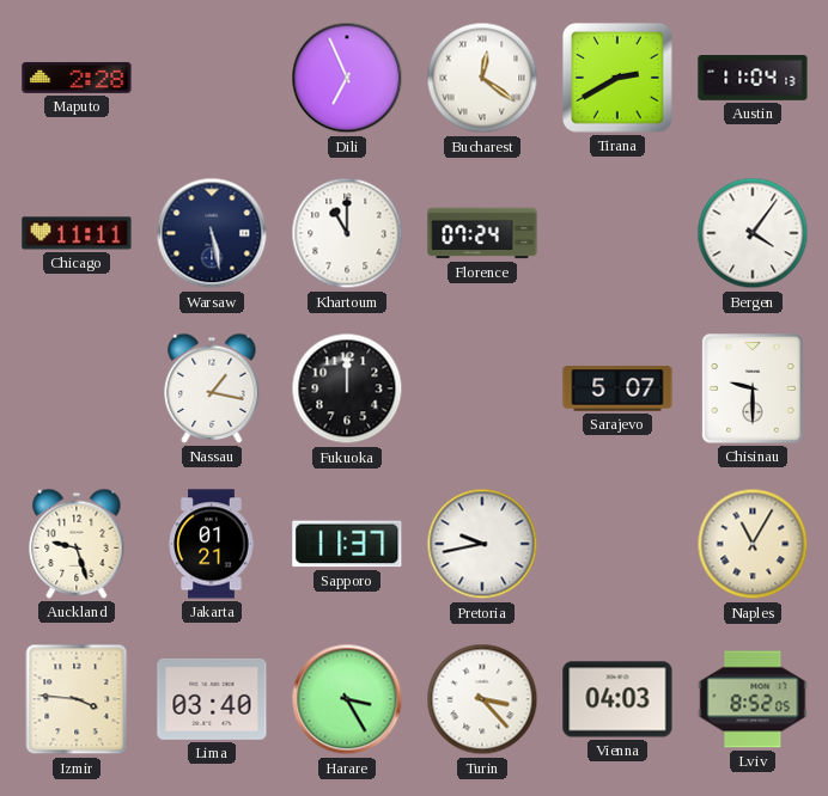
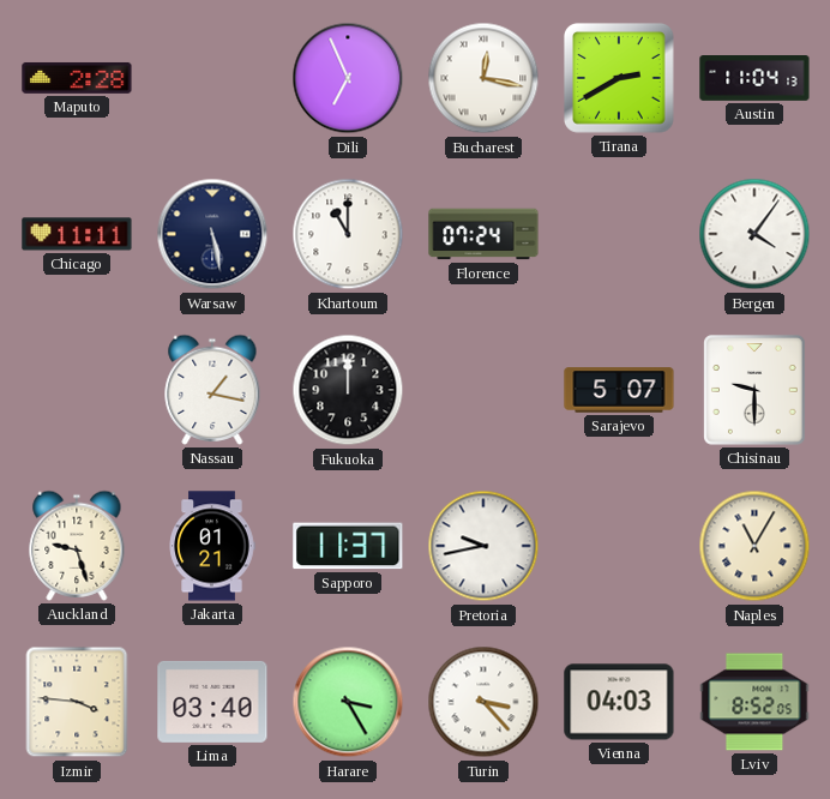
Bucharest: 12:21 -> 12:17
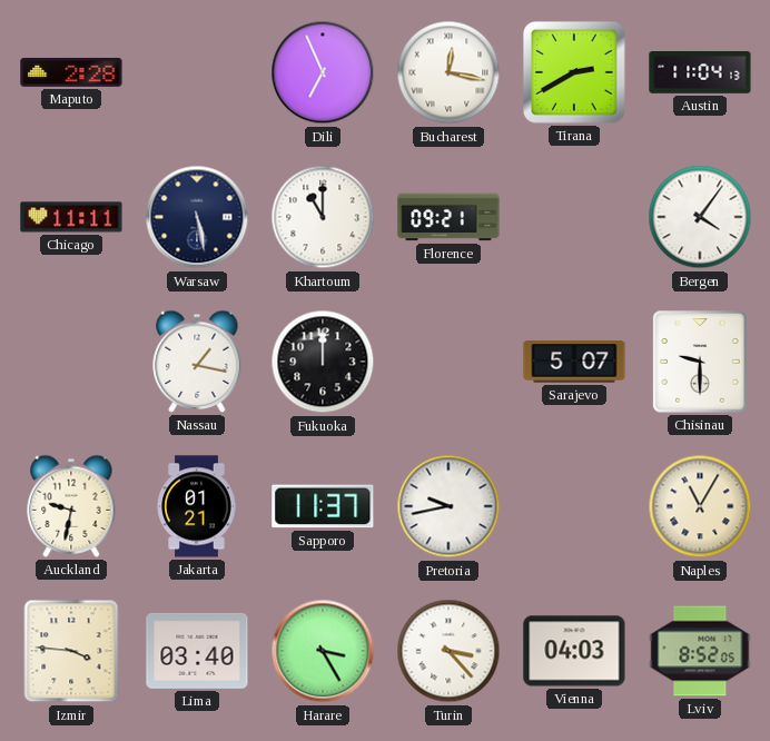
Florence: 07:24 -> 09:21
Auckland: 9:27 -> 9:32
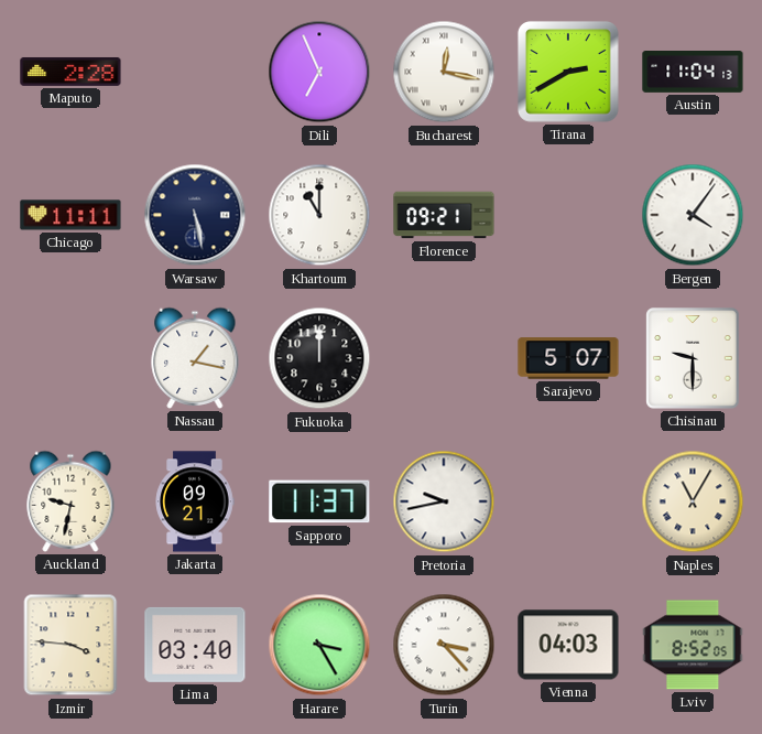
Jakarta: 01:21 -> 09:21
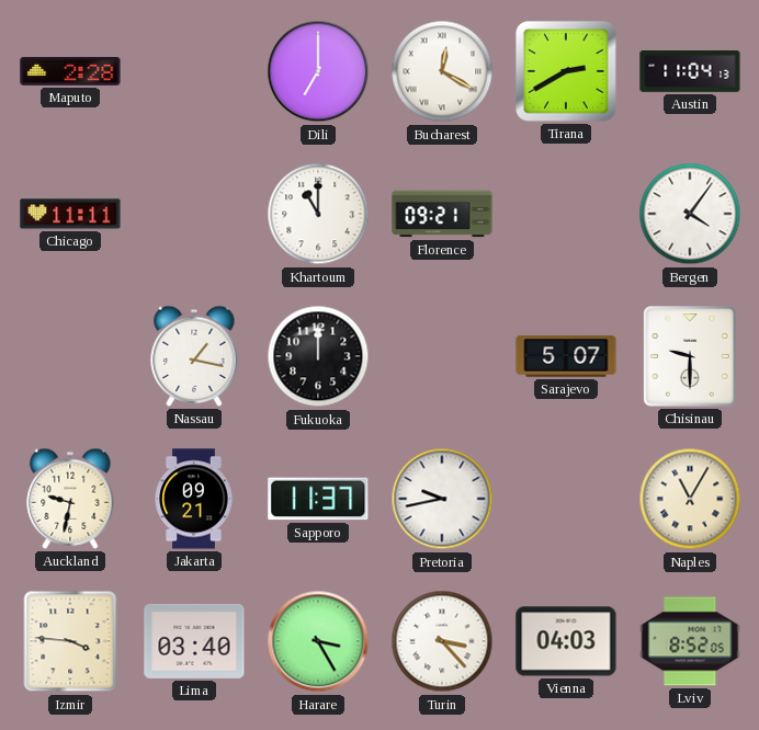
Dili: 6:56 -> 7:00
Bucharest: 12:17 -> 12:20
Warsaw: 5:28 -> none
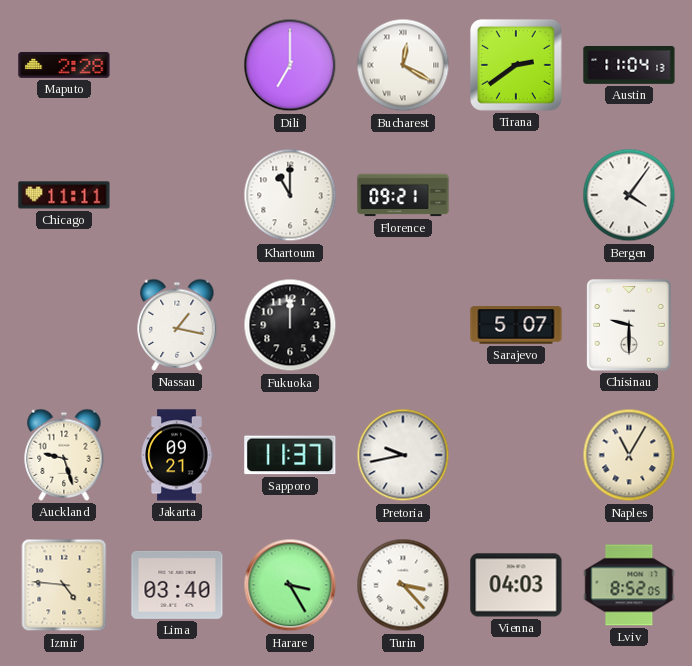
Tirana: 2:40 -> 2:39
Auckland: 9:32 -> 9:27
Izmir: 3:46 -> 4:46
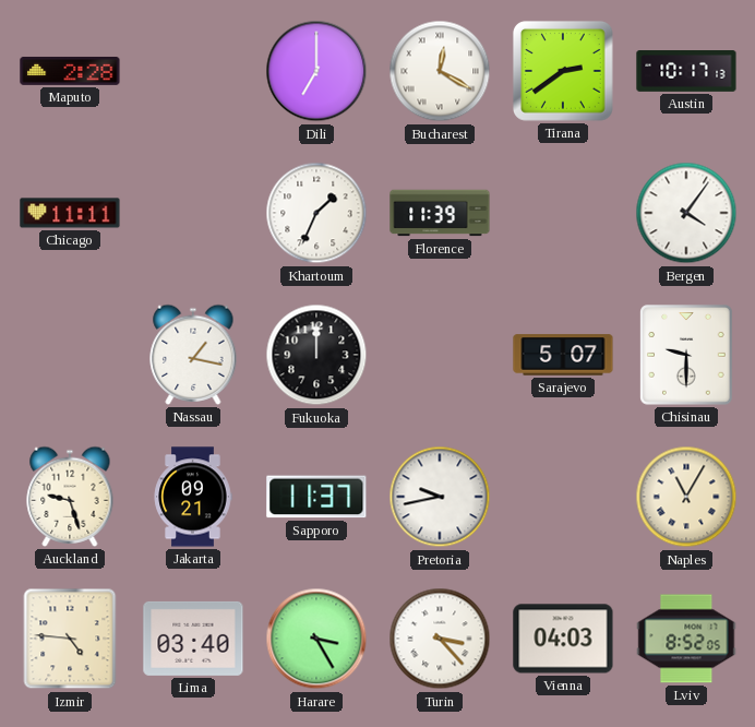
Austin: 11:04 -> 10:17
Khartoum: 11:00 -> 1:34
Florence: 09:21 -> 11:39
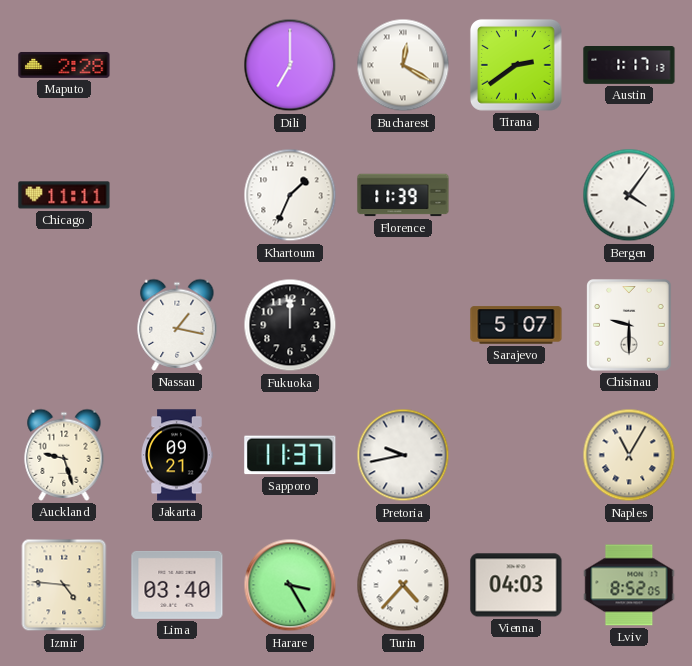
Austin: 10:17 -> 1:17
Turin: 3:23 -> 4:37
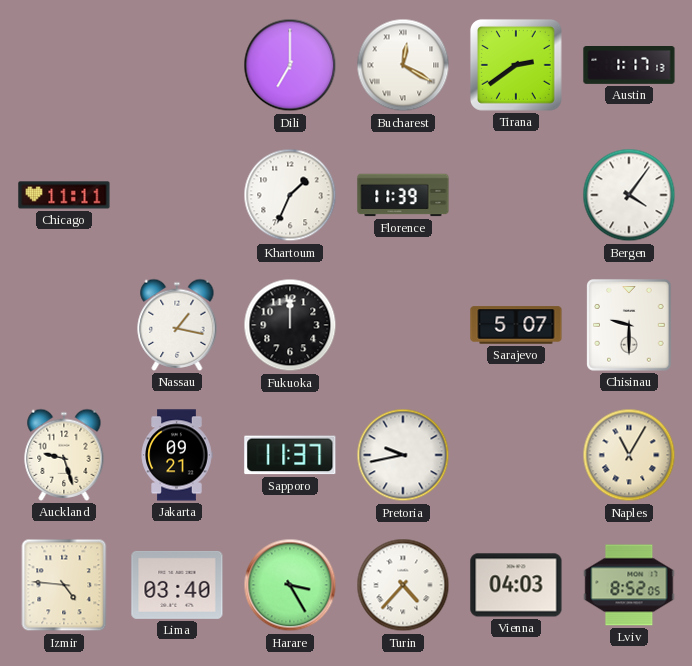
Maputo: 2:28 -> none
